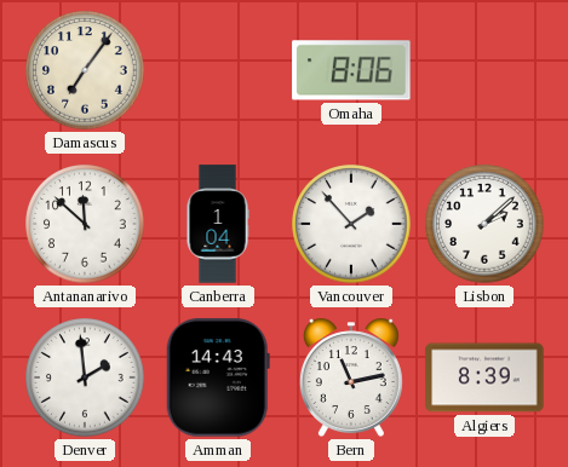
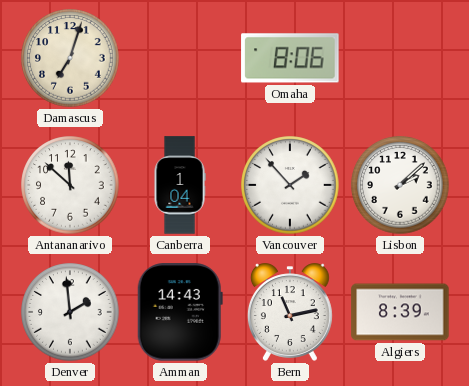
Damascus: 7:06 -> 7:03
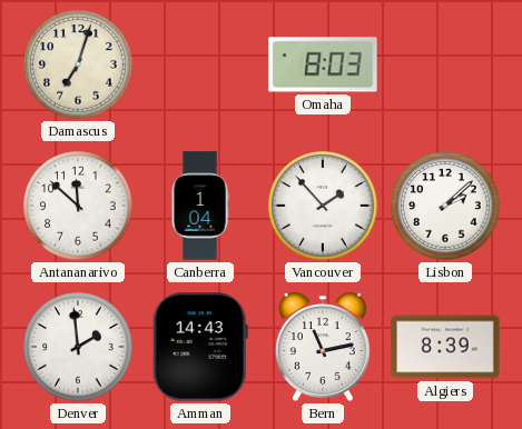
Omaha: 8:06 -> 8:03
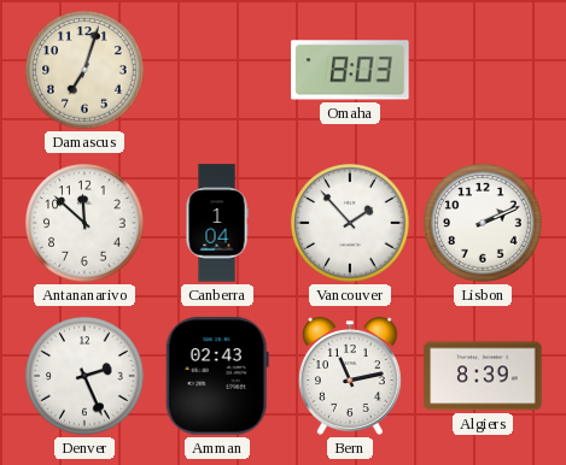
Lisbon: 2:08 -> 2:11
Denver: 1:59 -> 2:26
Amman: 14:43 -> 02:43
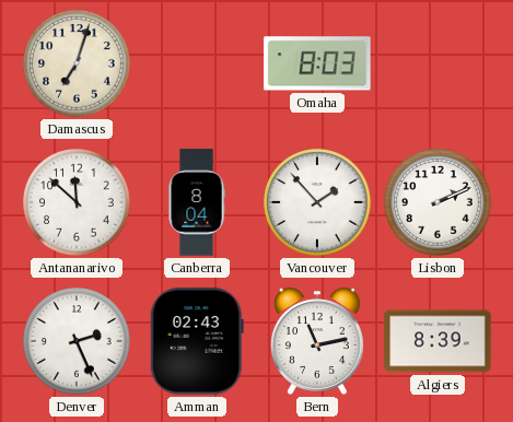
Canberra: 1:04 -> 8:04
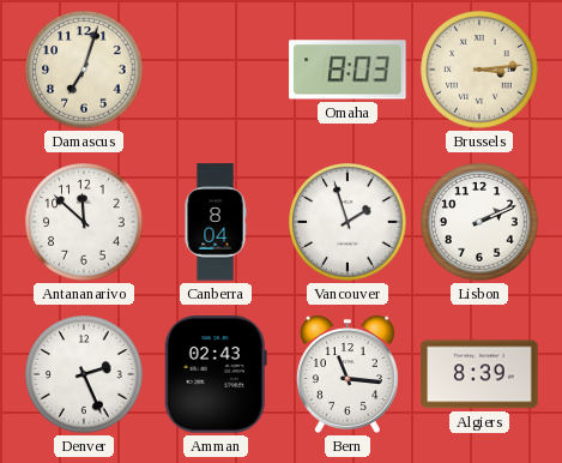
Brussels: none -> 3:14
Vancouver: 1:53 -> 1:57
Bern: 11:13 -> 11:16
